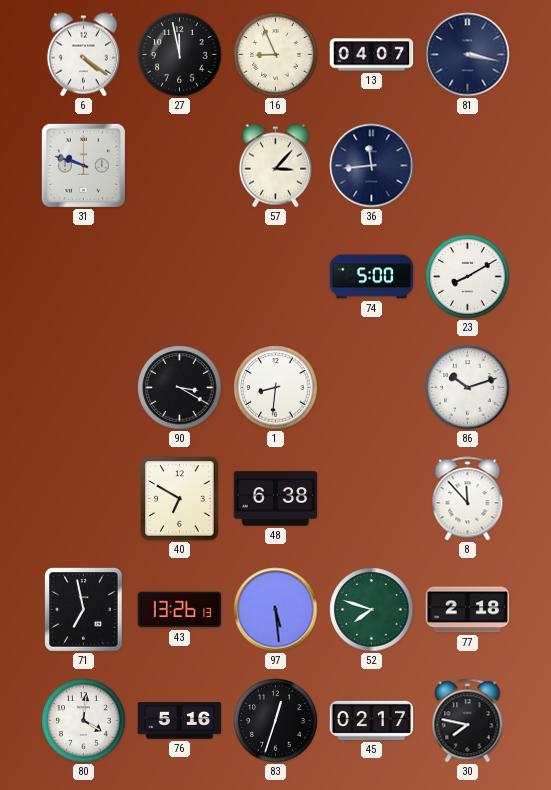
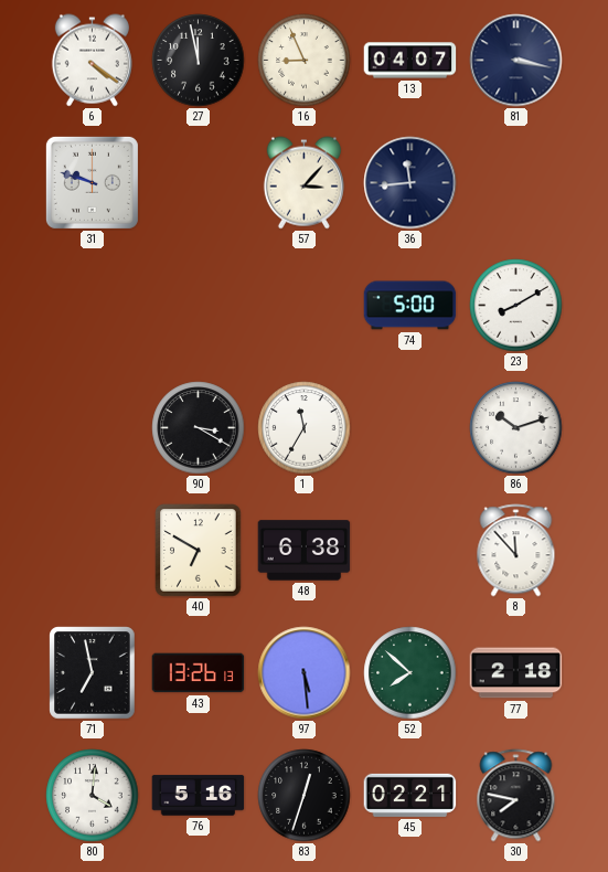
1: 8:31 -> 11:35
52: 7:48 -> 7:52
45: 02:17 -> 02:21
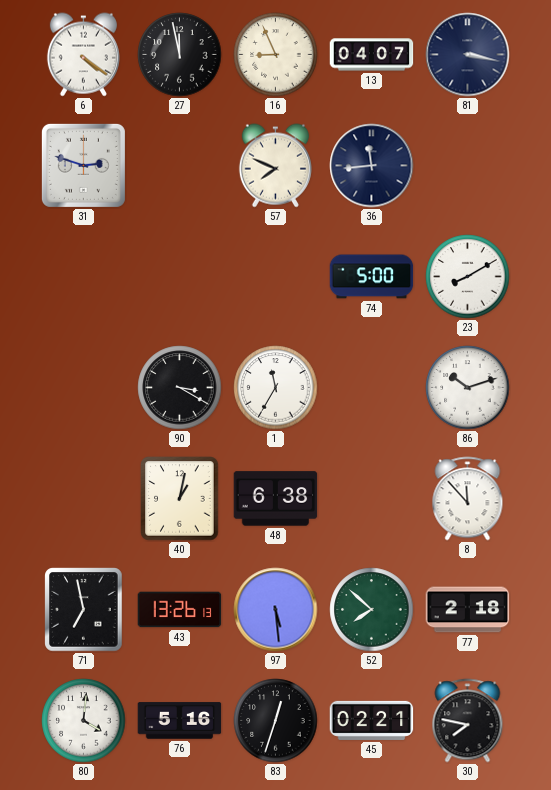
31: 9:48 -> 2:48
57: 3:07 -> 7:49
40: 6:50 -> 1:02
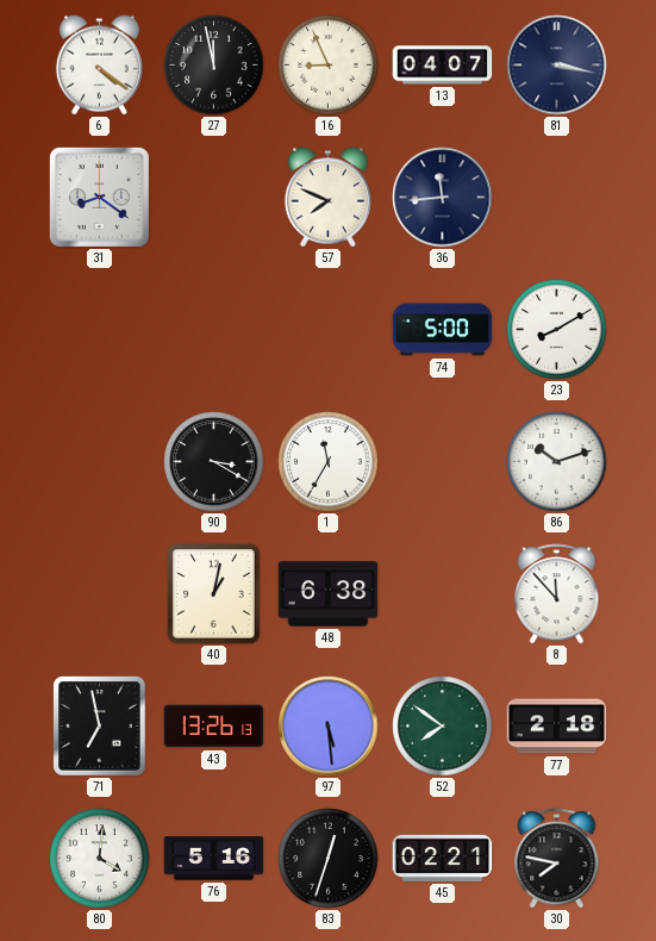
31: 2:48 -> 8:21
52: 7:52 -> 7:51
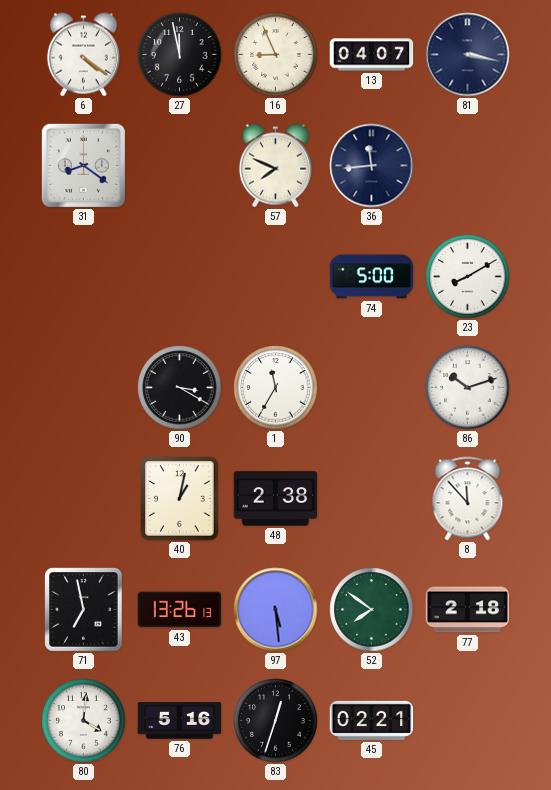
48: 6:38 -> 2:38
30: 7:47 -> none
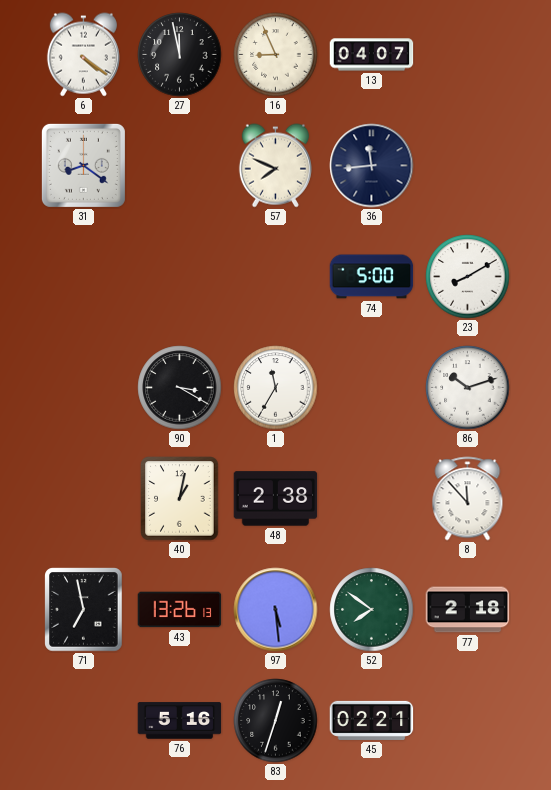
81: 3:17 -> none
80: 4:01 -> none
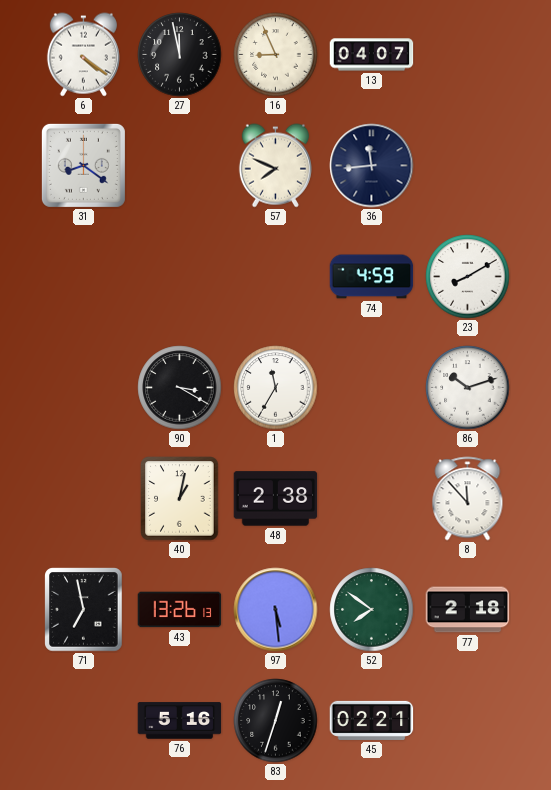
74: 5:00 -> 4:59
